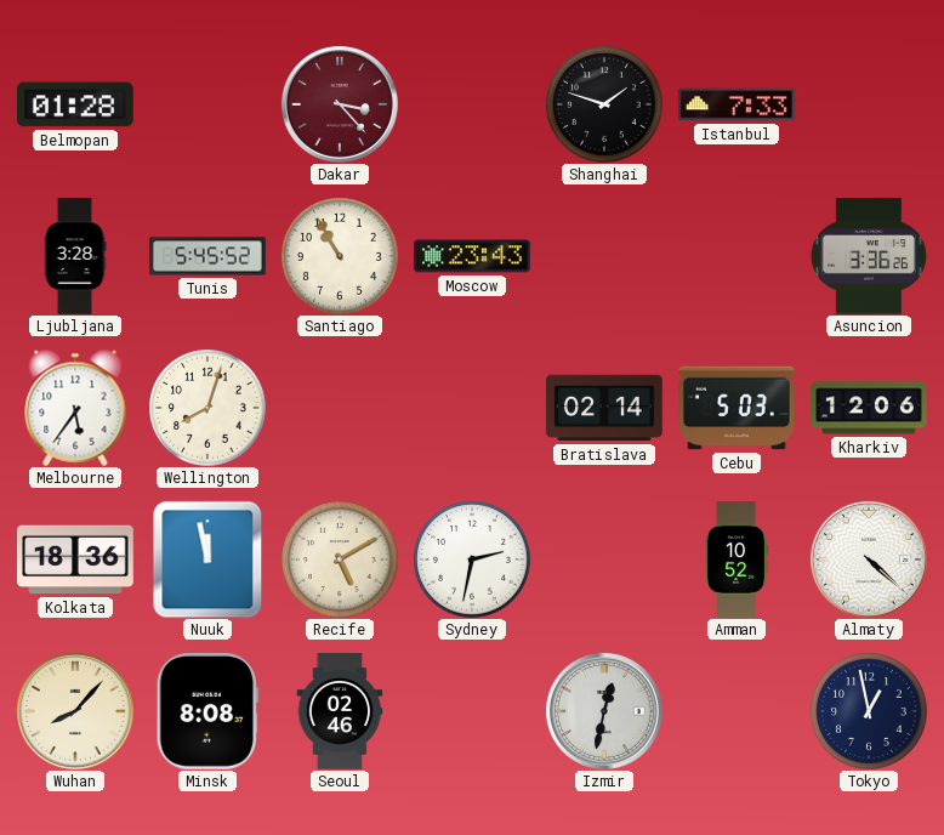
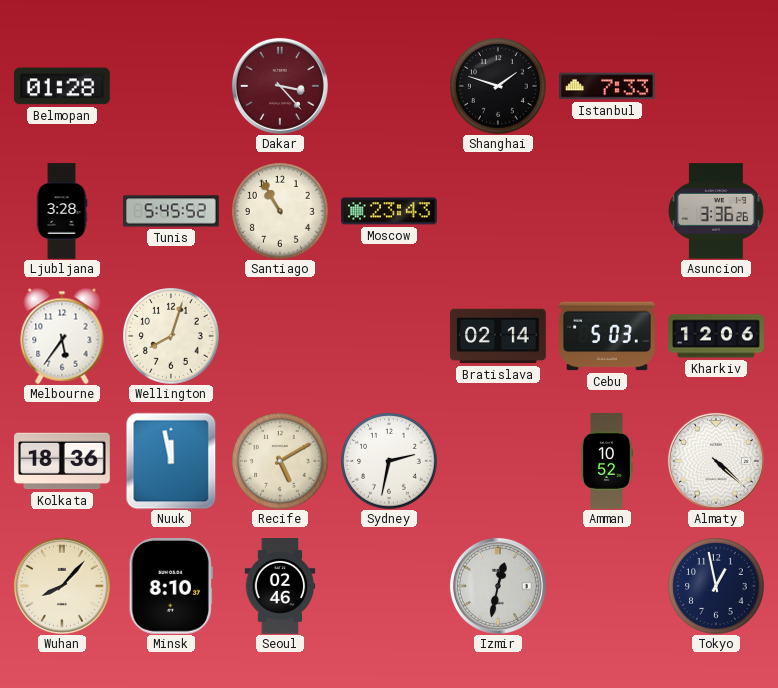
Minsk: 8:08 -> 8:10
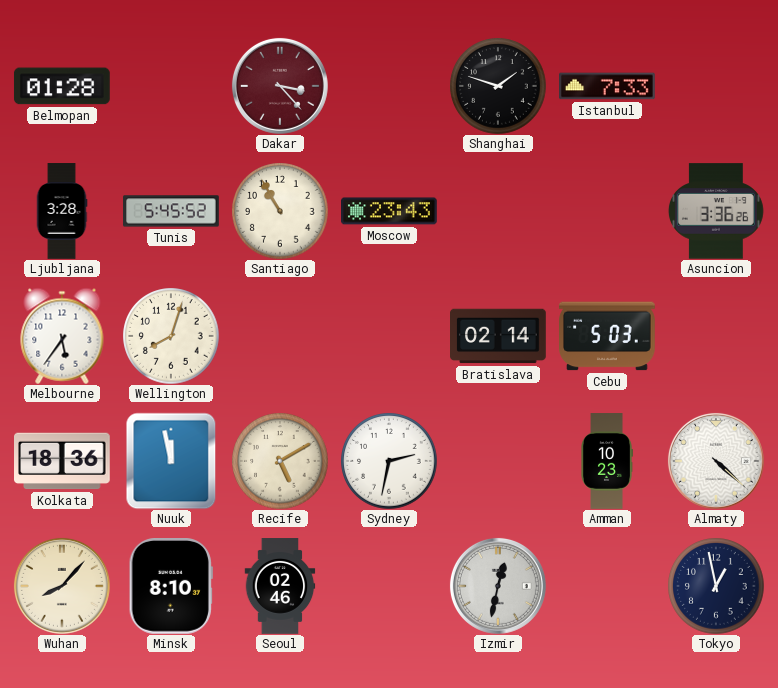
Kharkiv: 12:06 -> none
Amman: 10:52 -> 10:23
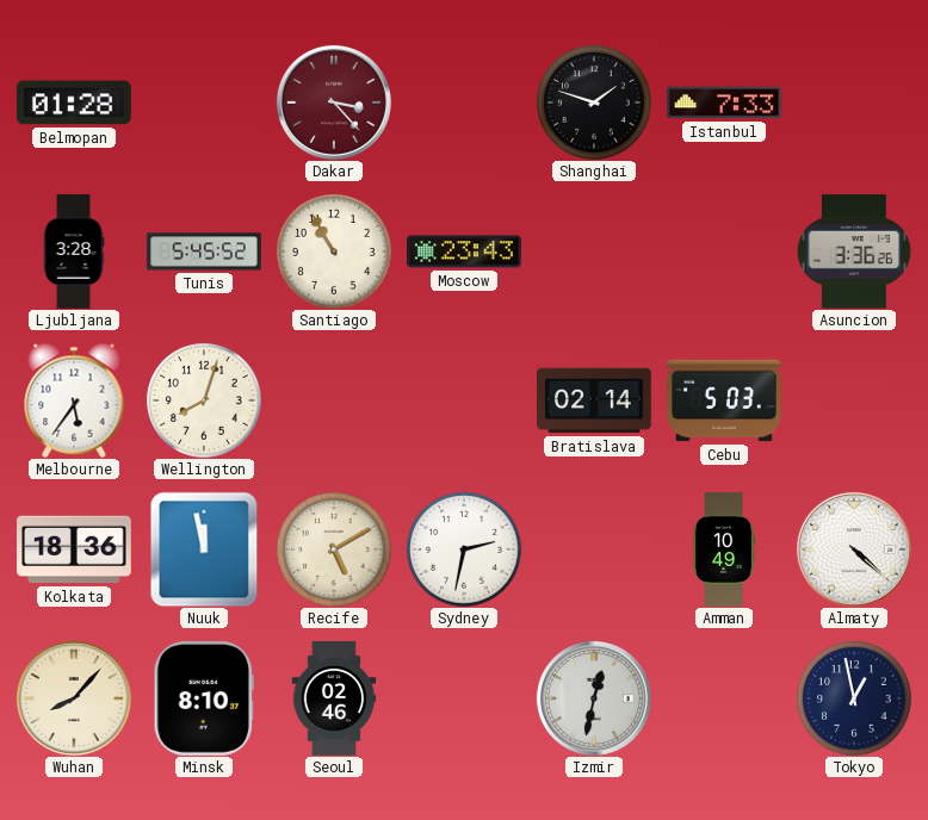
Amman: 10:23 -> 10:49
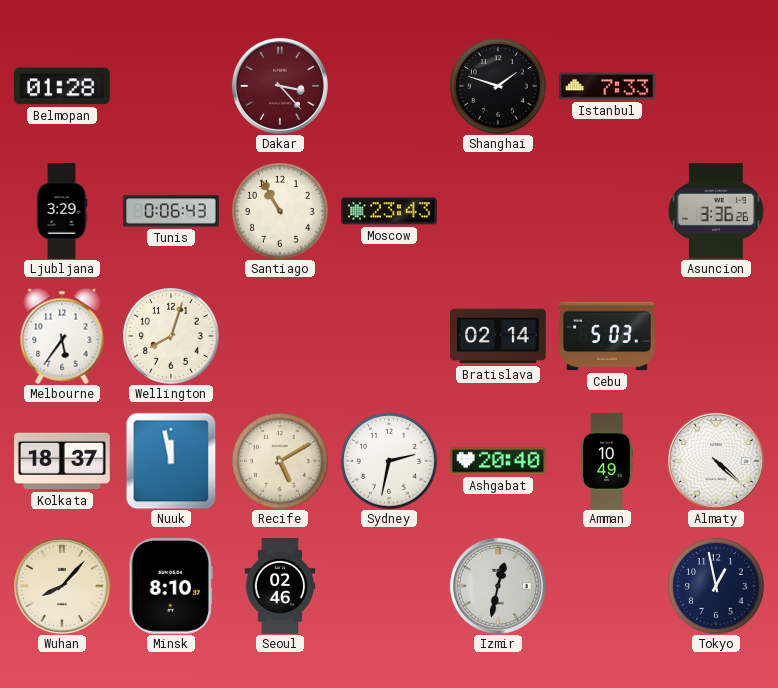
Ljubljana: 3:28 -> 3:29
Tunis: 5:45 -> 0:06
Kolkata: 18:36 -> 18:37
Ashgabat: none -> 20:40
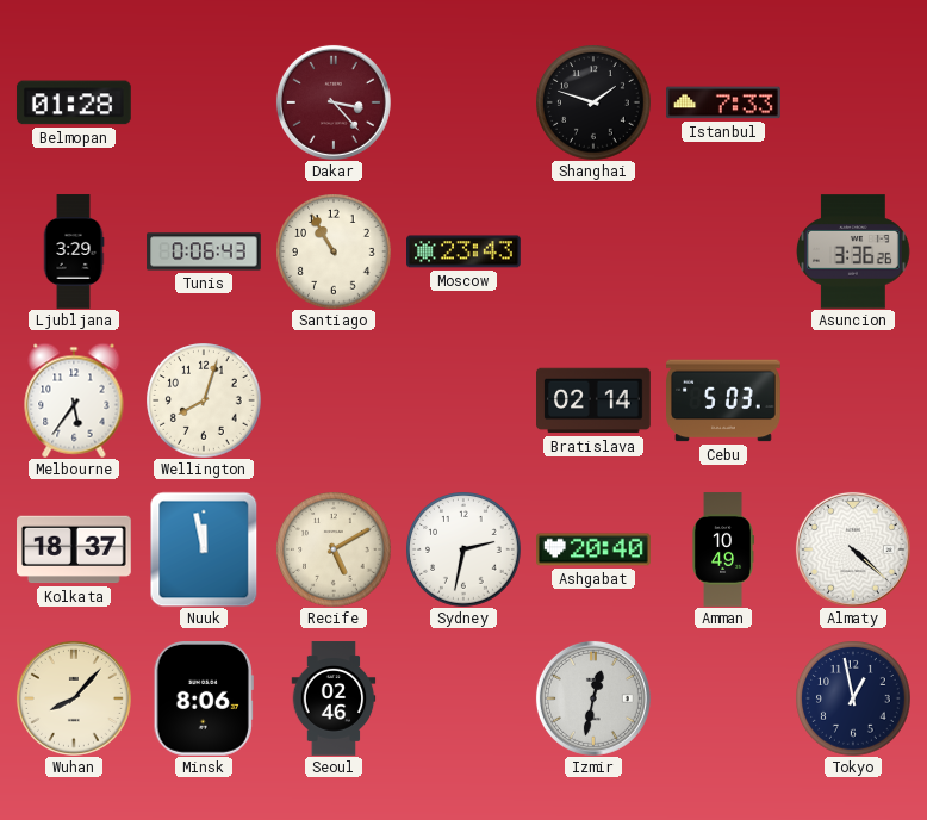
Minsk: 8:10 -> 8:06
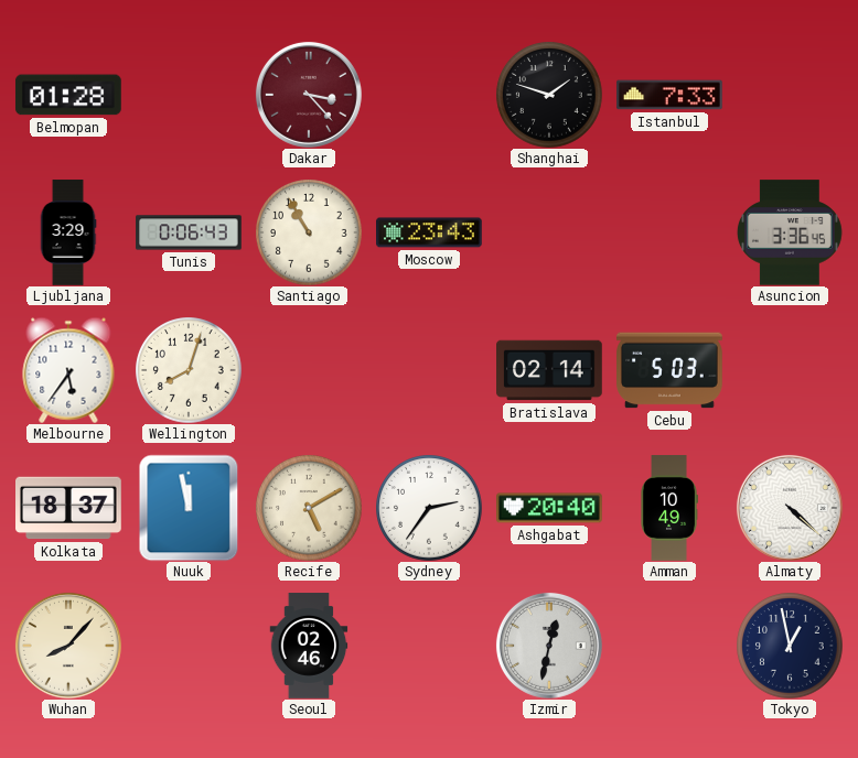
Asuncion: 3:36:26 -> 3:36:45
Sydney: 2:32 -> 2:36
Minsk: 8:06 -> none
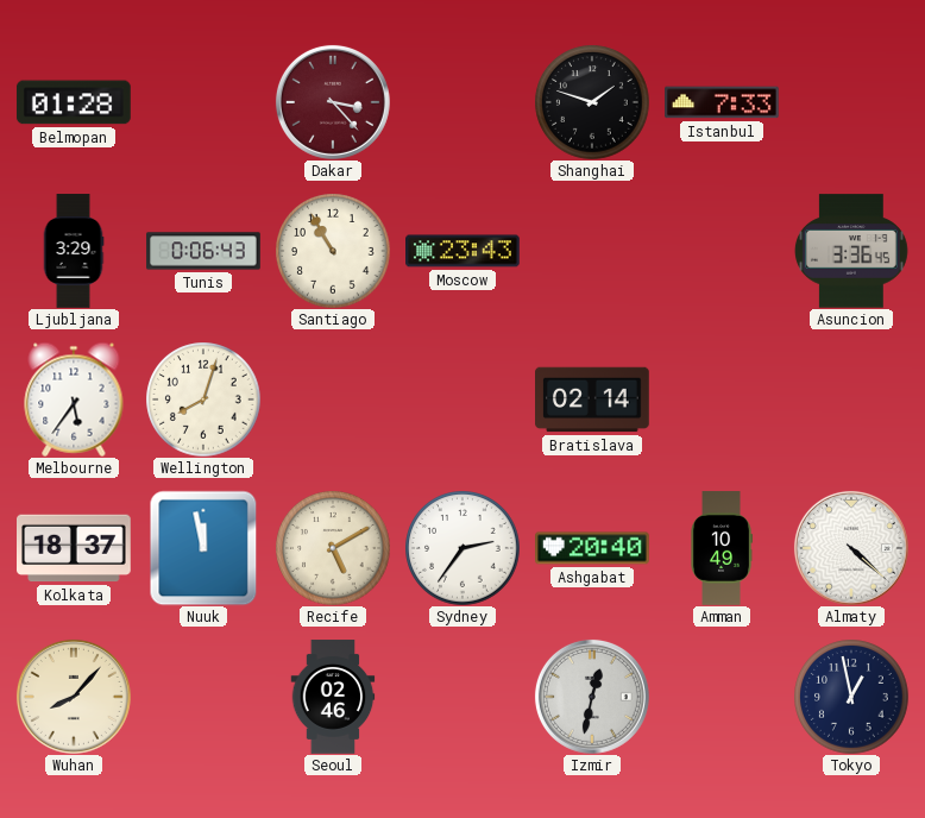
Cebu: 5:03 -> none
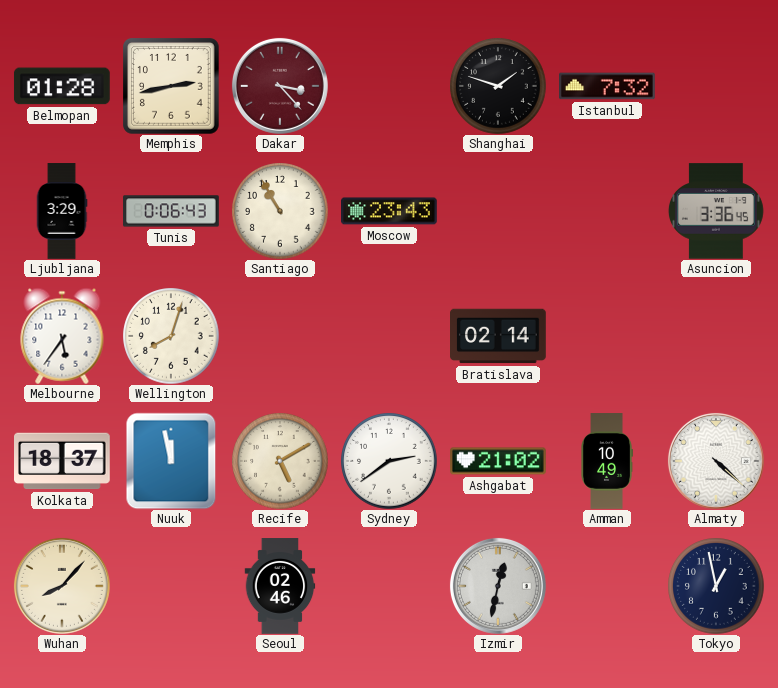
Memphis: none -> 2:43
Istanbul: 7:33 -> 7:32
Sydney: 2:36 -> 2:39
Ashgabat: 20:40 -> 21:02
